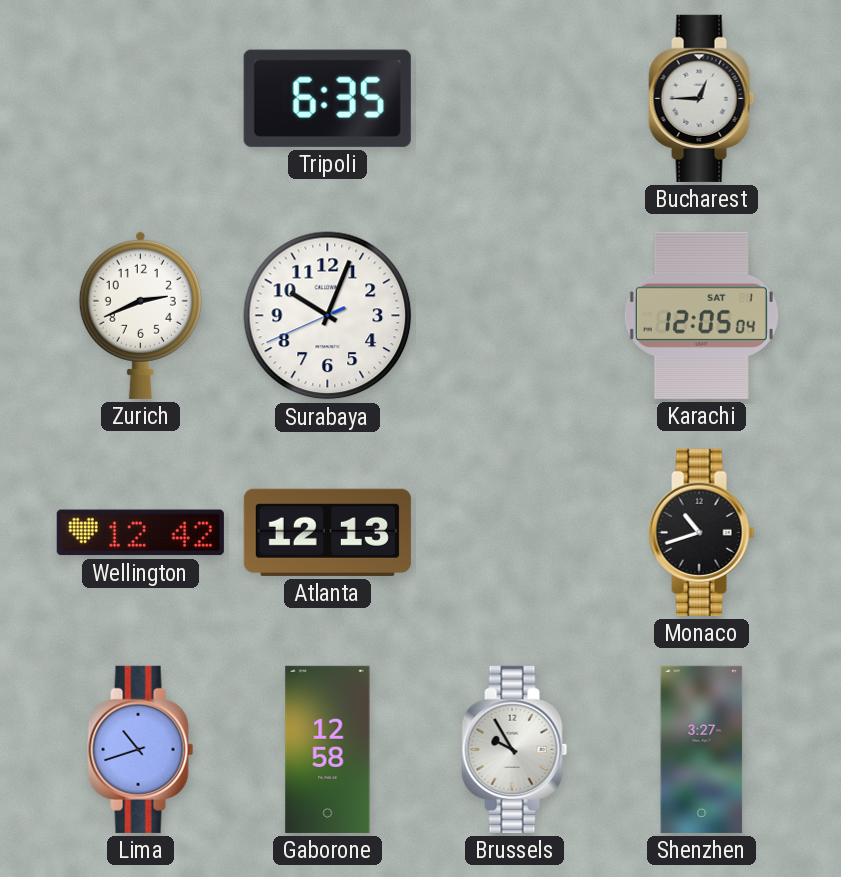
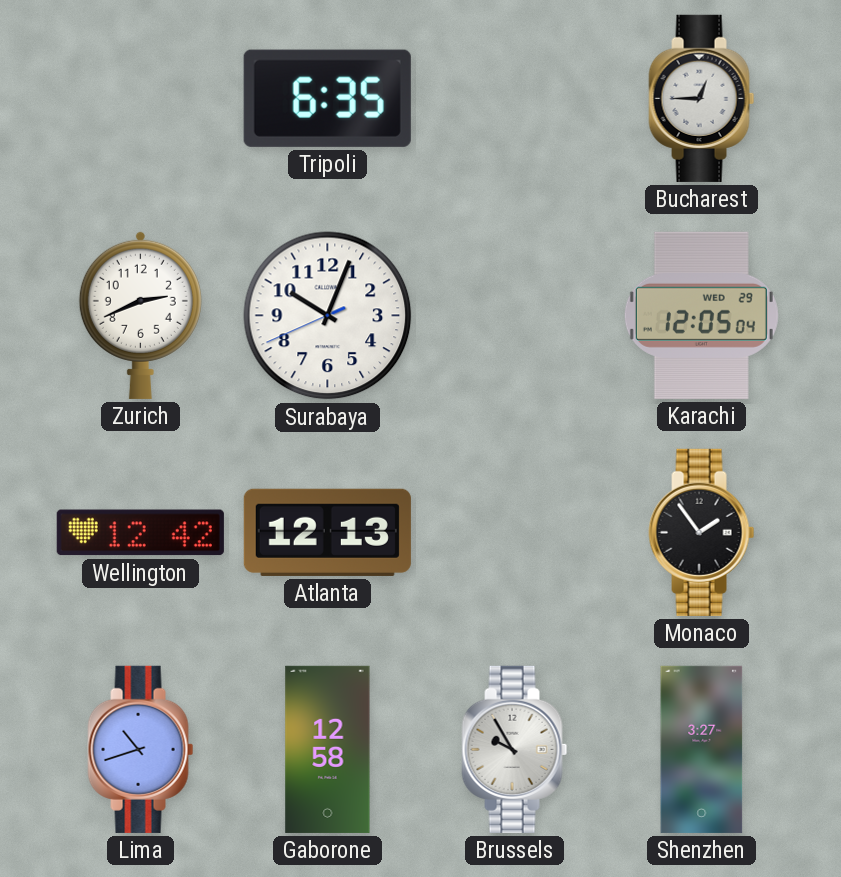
Karachi date: SAT 1 -> WED 29
Monaco: 10:42 -> 1:54
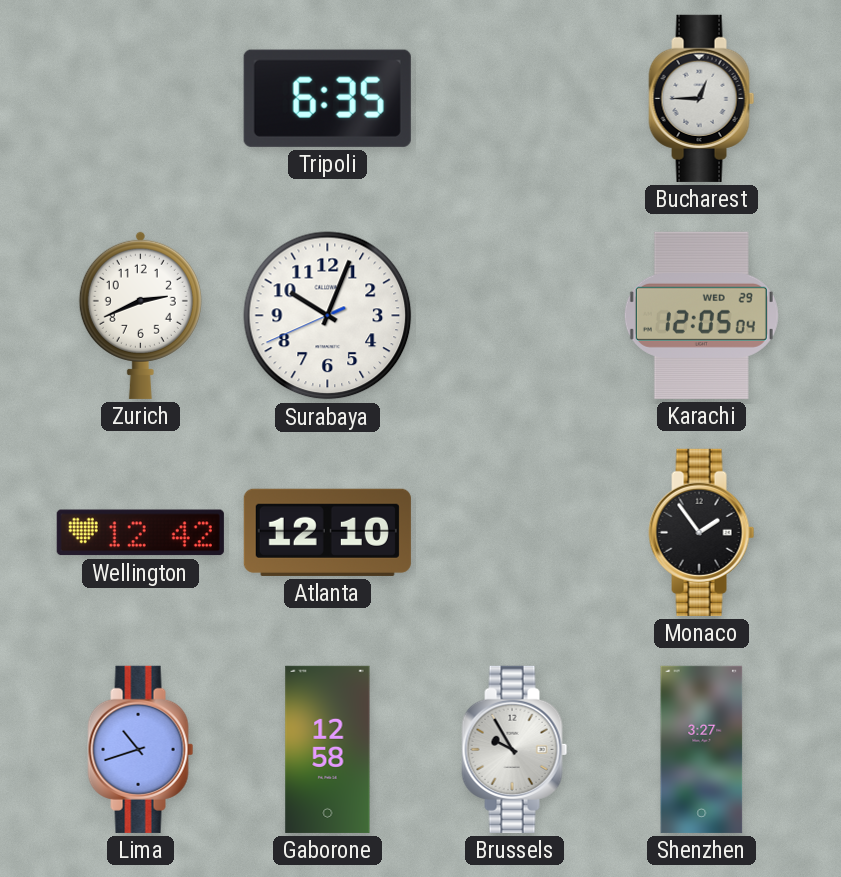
Atlanta: 12:13 -> 12:10
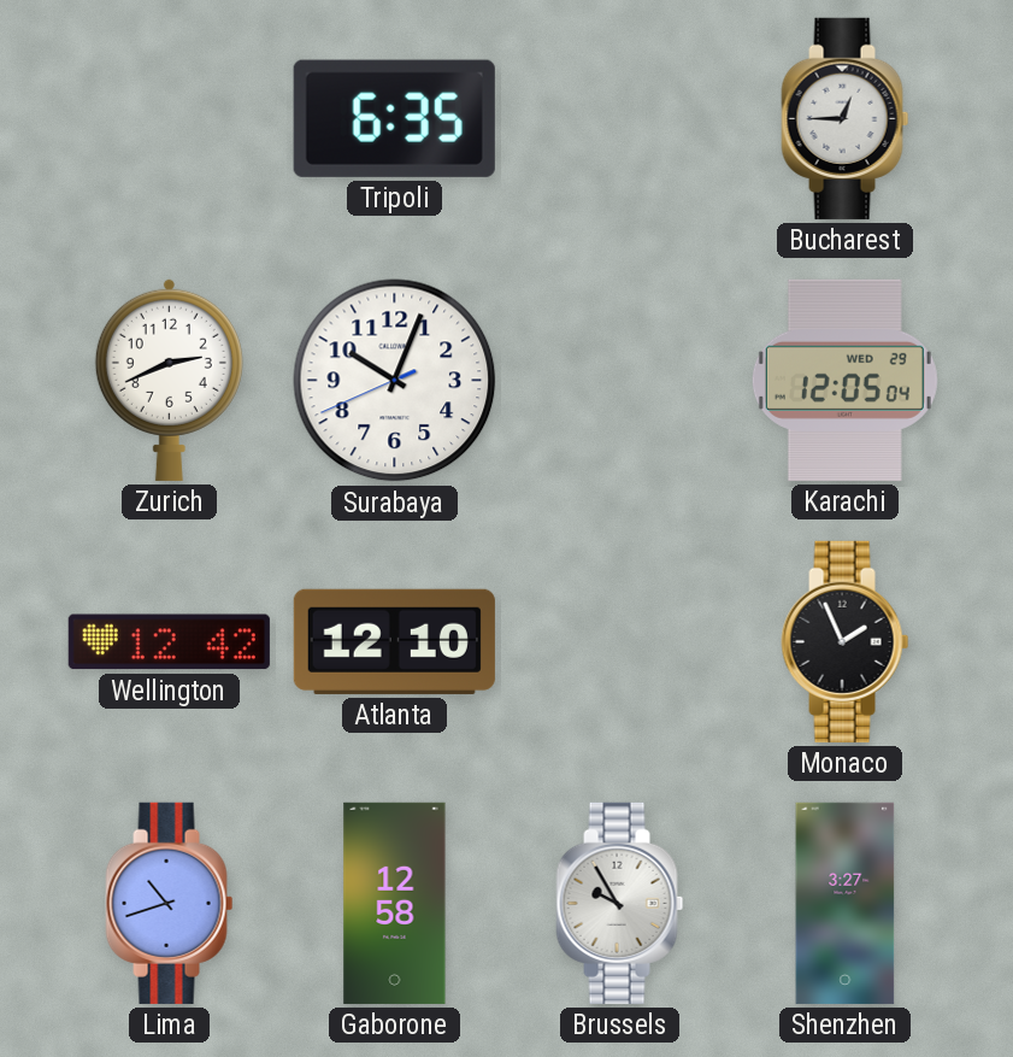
Monaco: 1:54 -> 1:56
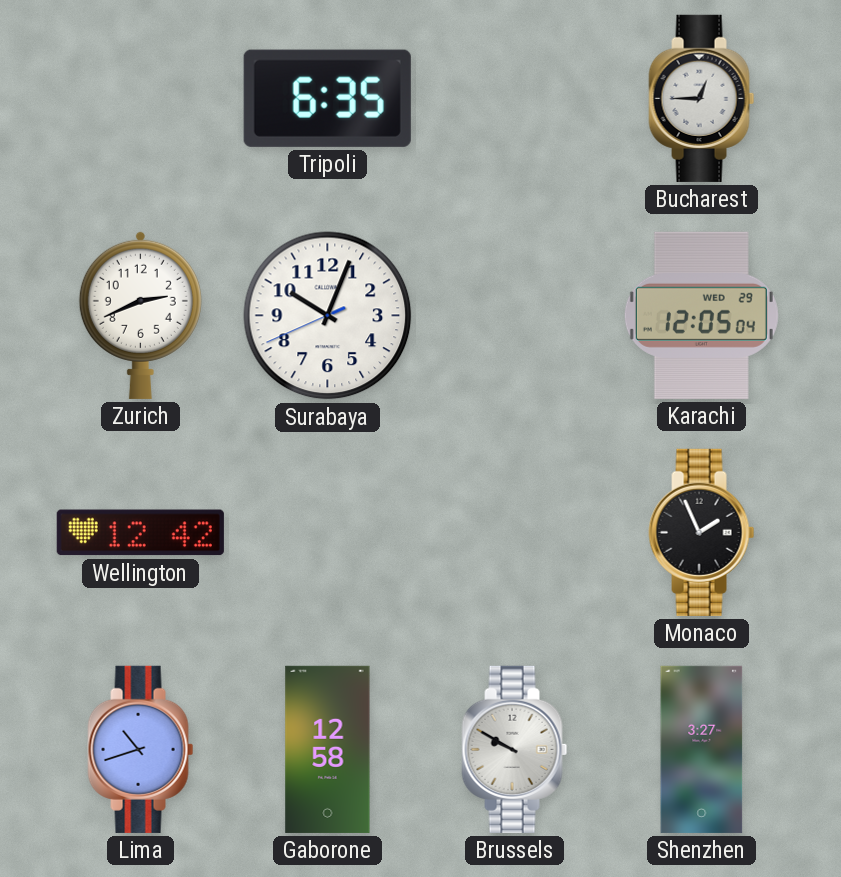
Atlanta: 12:10 -> none
Brussels: 9:55 -> 9:50
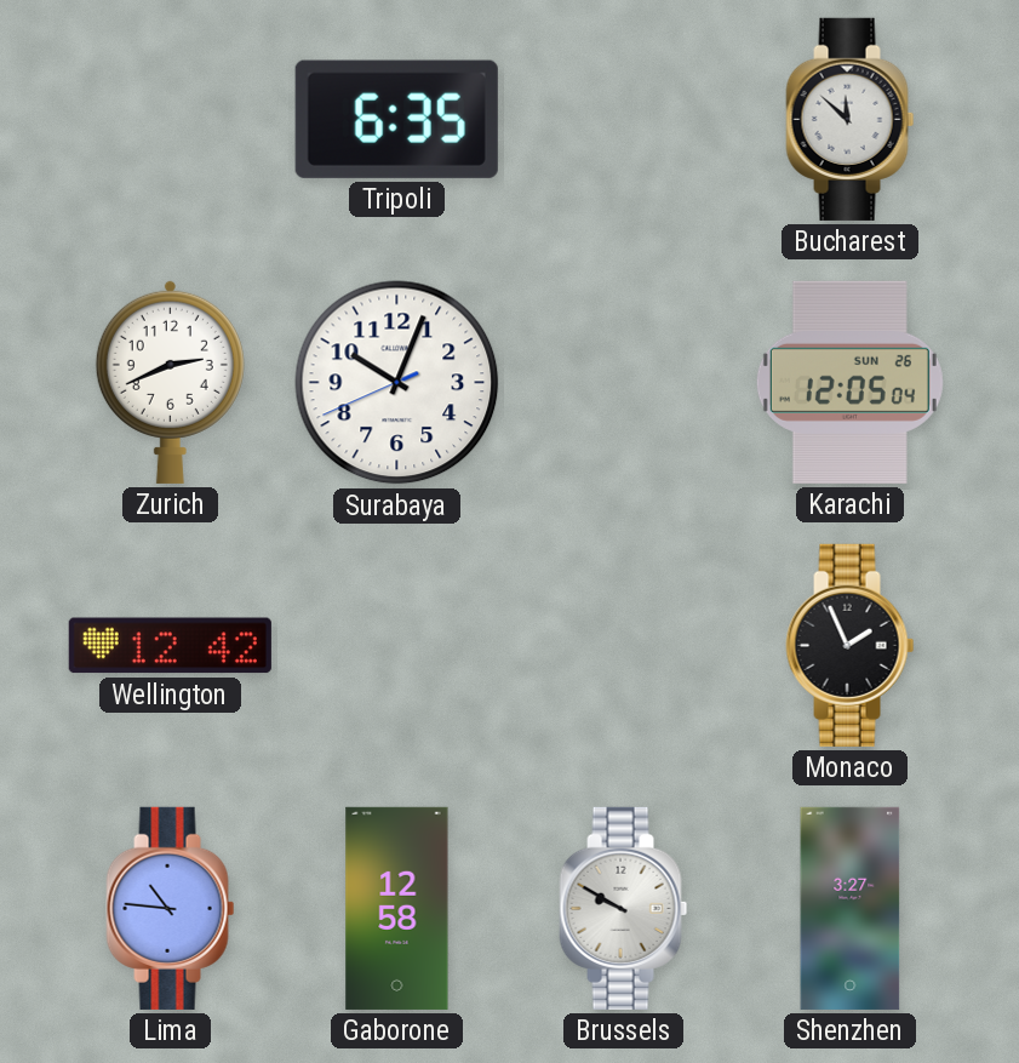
Bucharest: 12:45 -> 11:52
Karachi date: WED 29 -> SUN 26
Lima: 10:42 -> 10:46
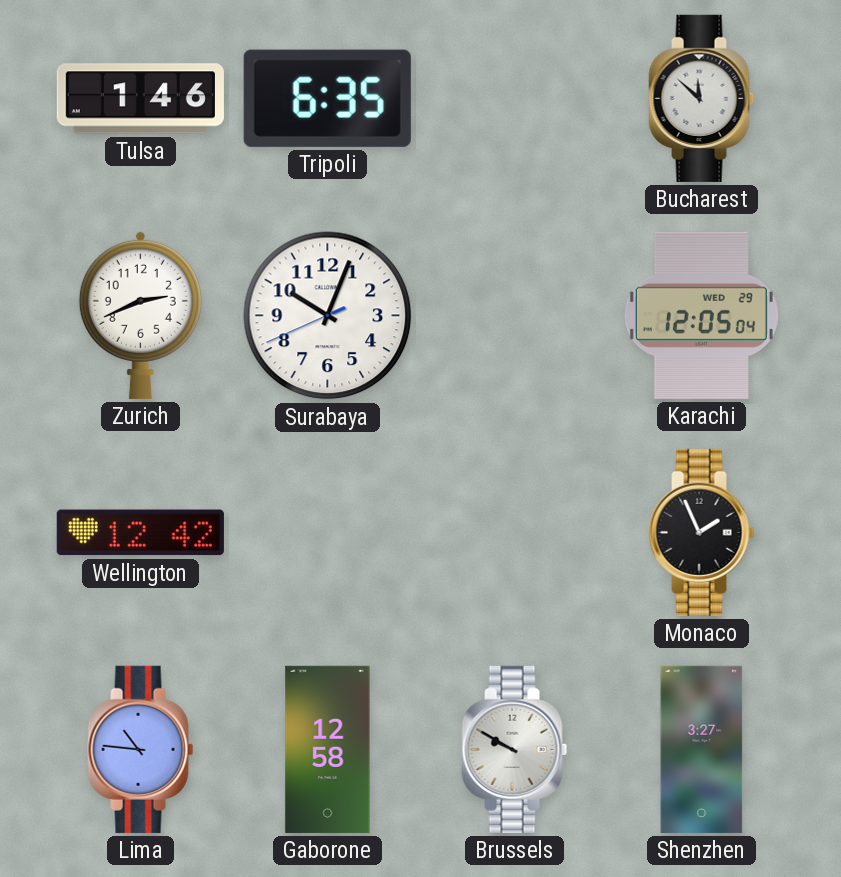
Tulsa: none -> 1:46
Karachi date: SUN 26 -> WED 29
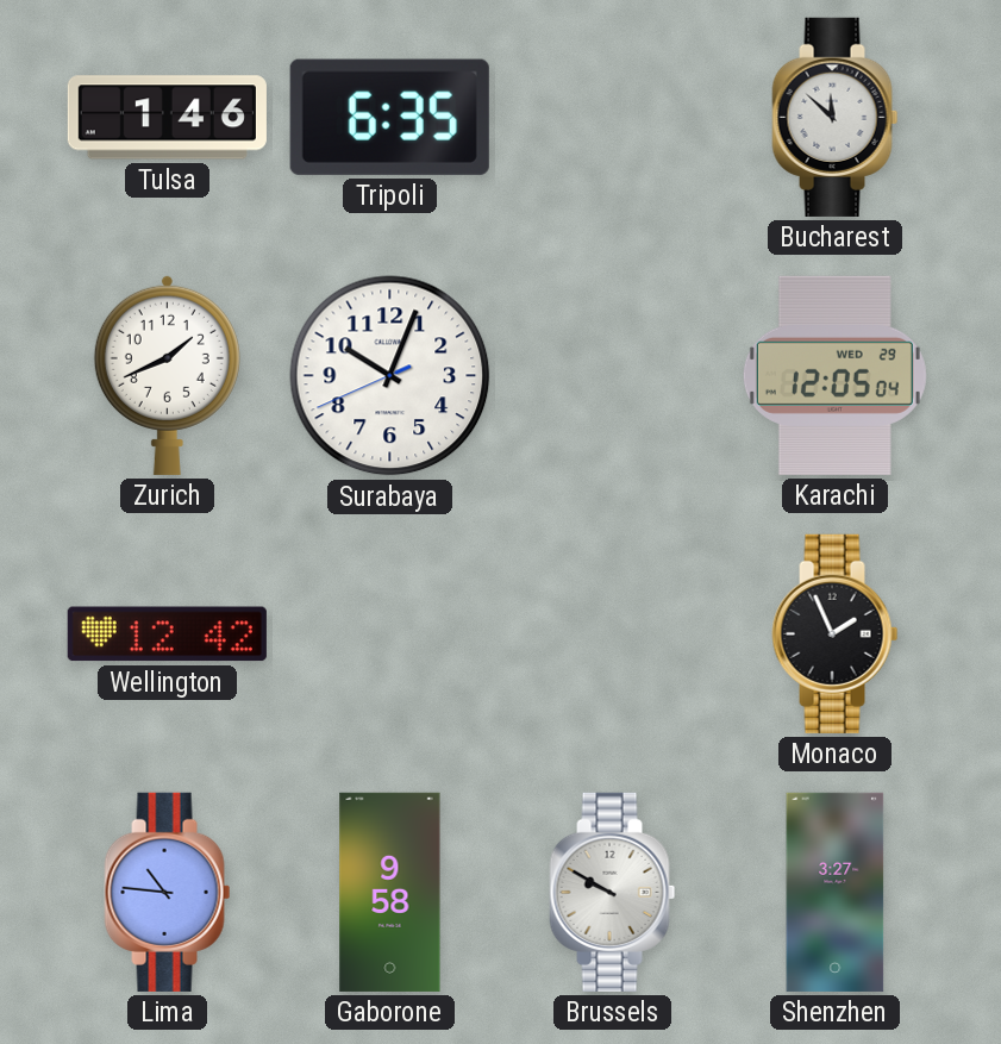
Zurich: 2:41 -> 1:41
Gaborone: 12:58 -> 9:58
